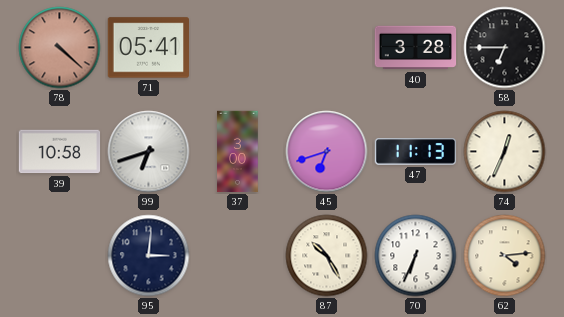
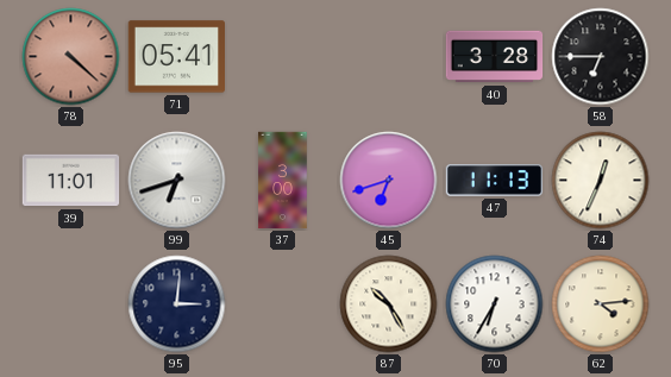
39: 10:58 -> 11:01
70: 6:34 -> 6:35
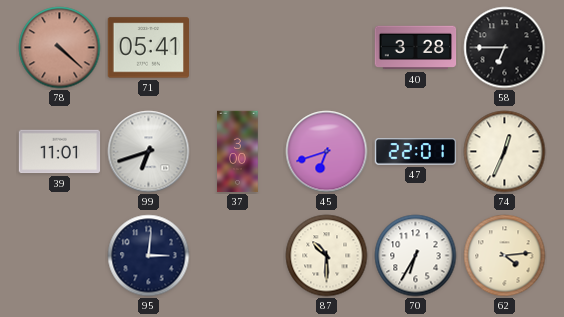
47: 11:13 -> 22:01
87: 10:25 -> 10:30
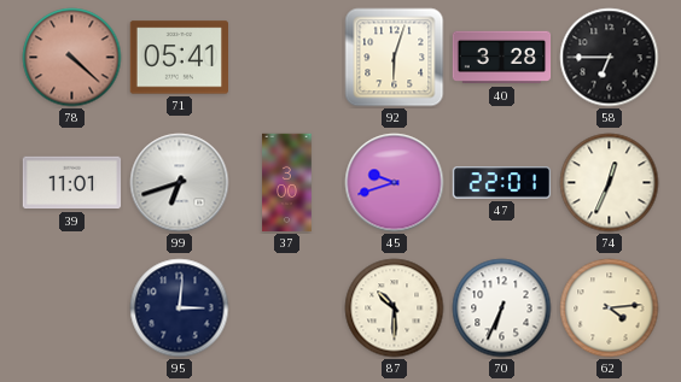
92: none -> 6:03
45: 6:42 -> 9:42
70: 6:35 -> 6:34
